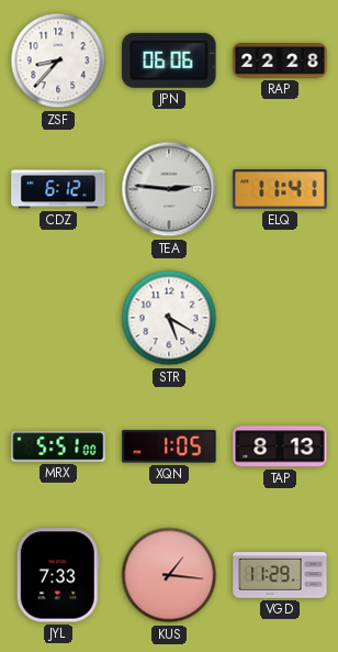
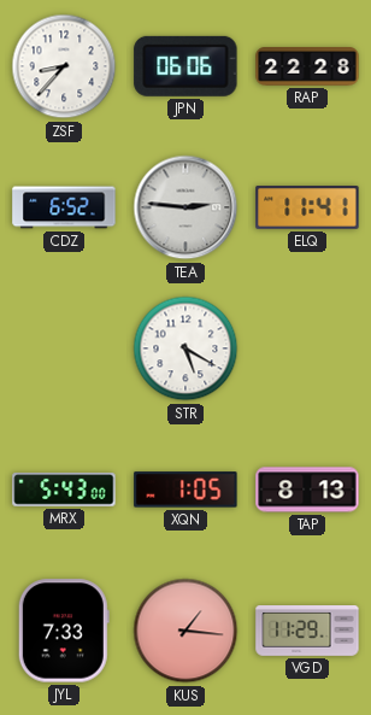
CDZ: 6:12 -> 6:52
MRX: 5:51 -> 5:43
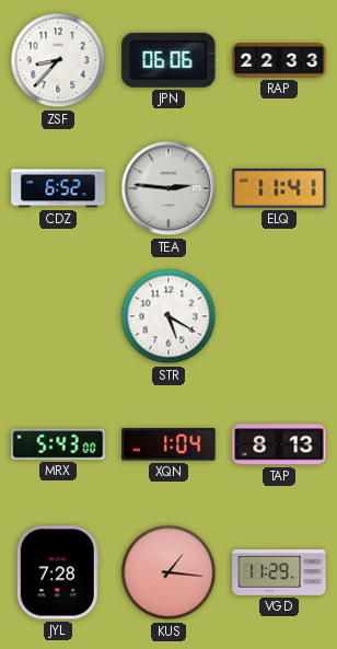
RAP: 22:28 -> 22:33
XQN: 1:05 -> 1:04
JYL: 7:33 -> 7:28
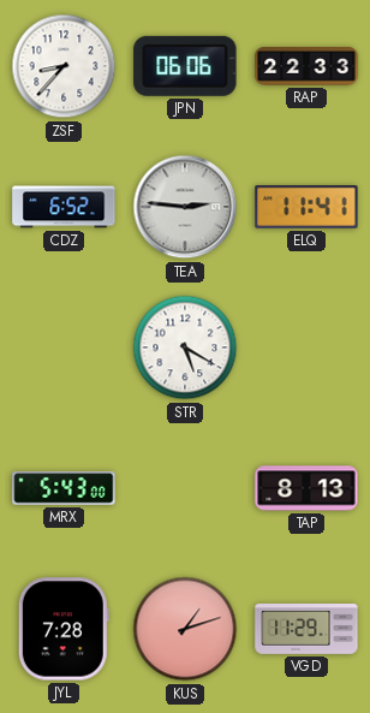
XQN: 1:04 -> none
KUS: 1:16 -> 1:12
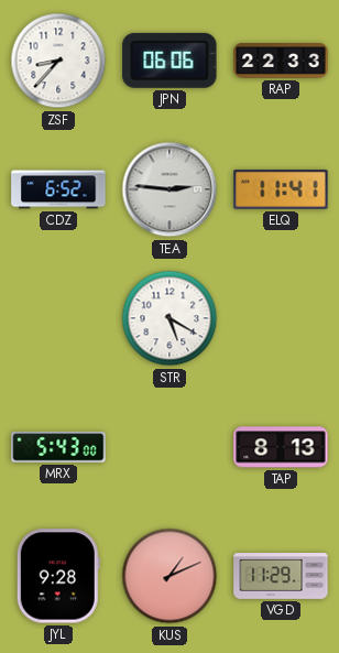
JYL: 7:28 -> 9:28
KUS: 1:12 -> 1:11
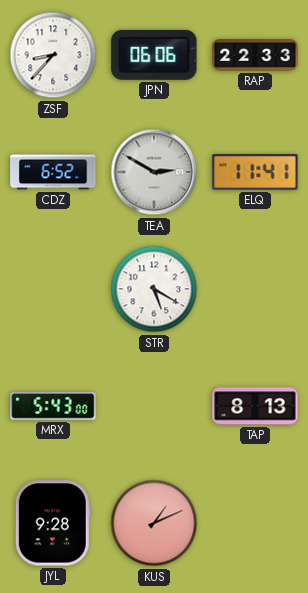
TEA: 2:46 -> 2:50
VGD: 11:29 -> none
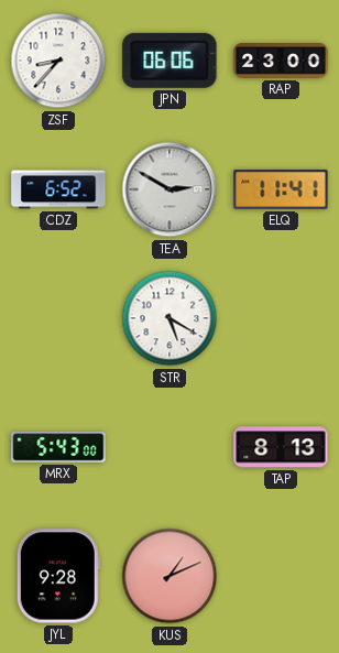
RAP: 22:33 -> 23:00
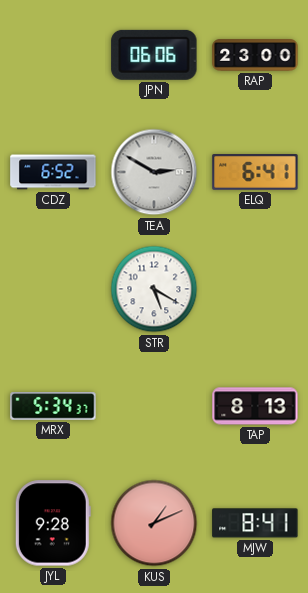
ZSF: 8:37 -> none
ELQ: 11:41 -> 6:41
MRX: 5:43 -> 5:34
MJW: none -> 8:41
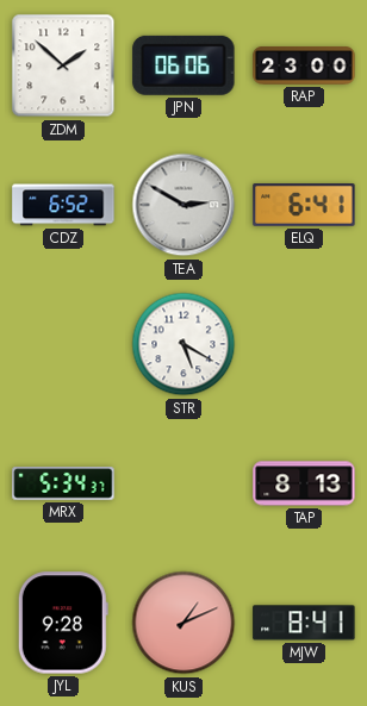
ZDM: none -> 1:52
